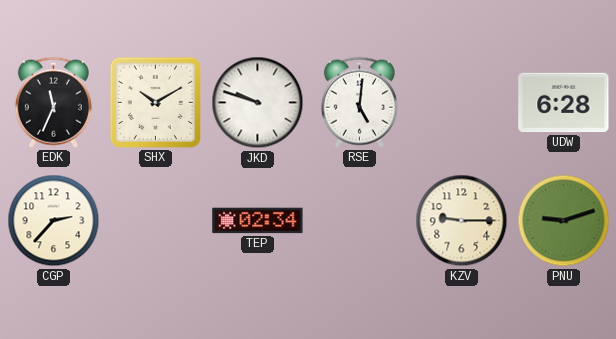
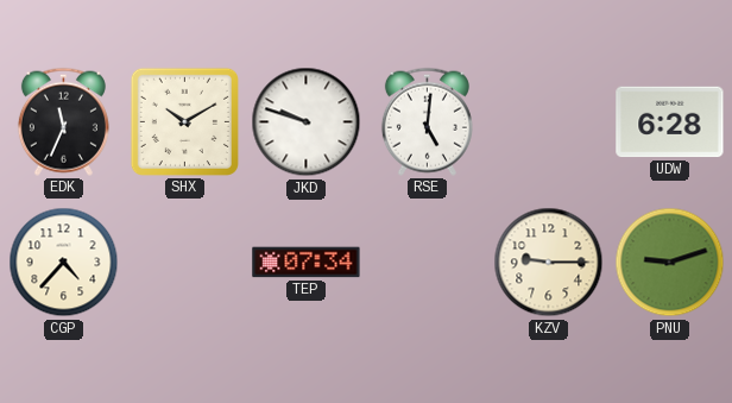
CGP: 2:37 -> 4:37
TEP: 02:34 -> 07:34
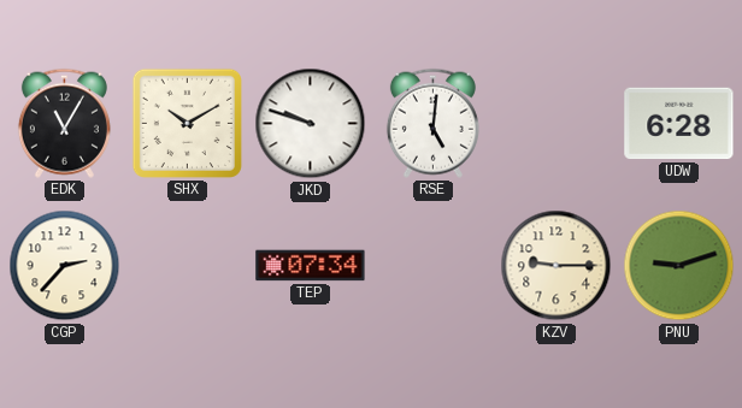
EDK: 11:34 -> 11:05
CGP: 4:37 -> 2:37
